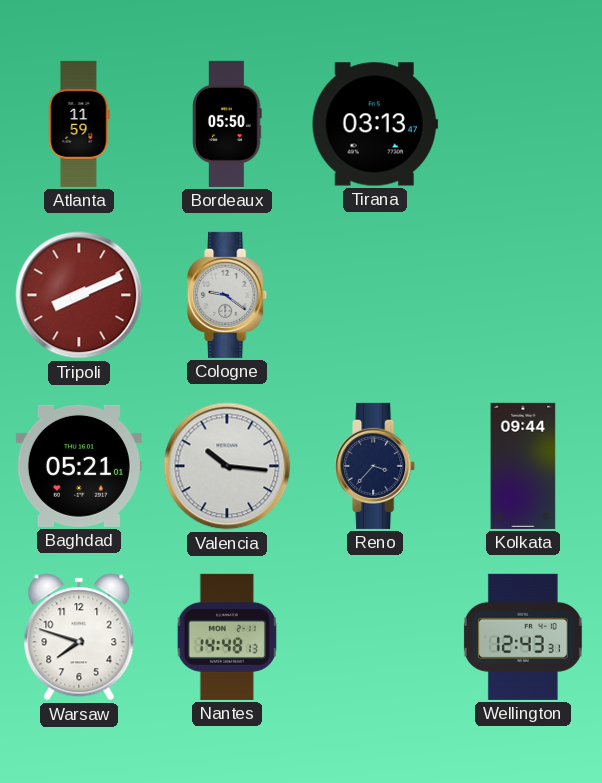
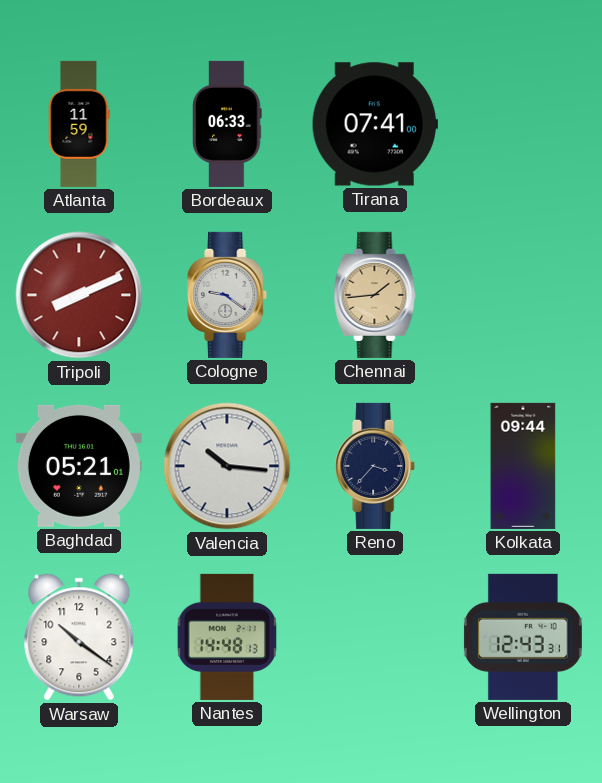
Bordeaux: 05:50 -> 06:33
Tirana: 03:13 -> 07:41
Chennai: none -> 1:44
Warsaw: 7:48 -> 10:21
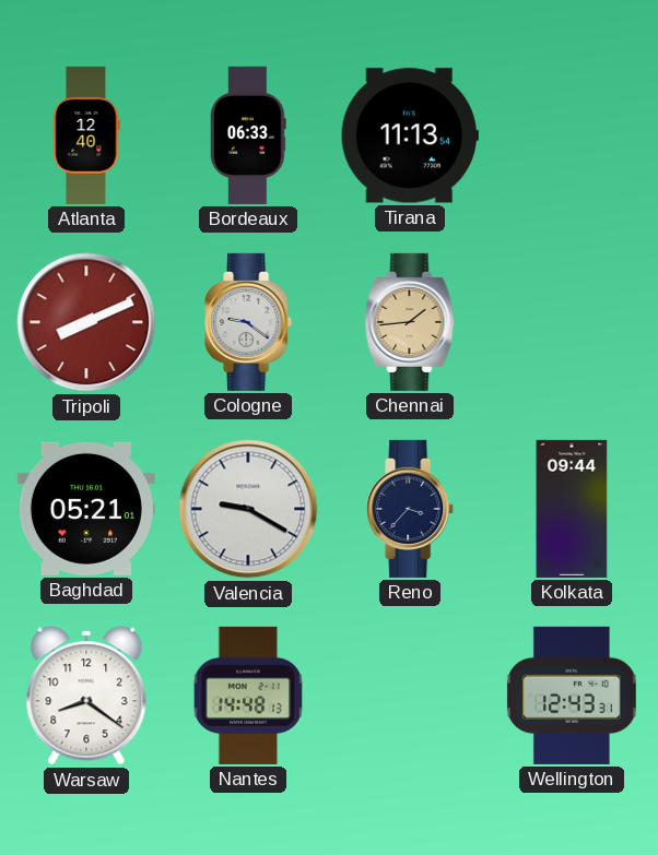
Atlanta: 11:59 -> 12:40
Tirana: 07:41 -> 11:13
Valencia: 10:16 -> 9:20
Warsaw: 10:21 -> 8:21
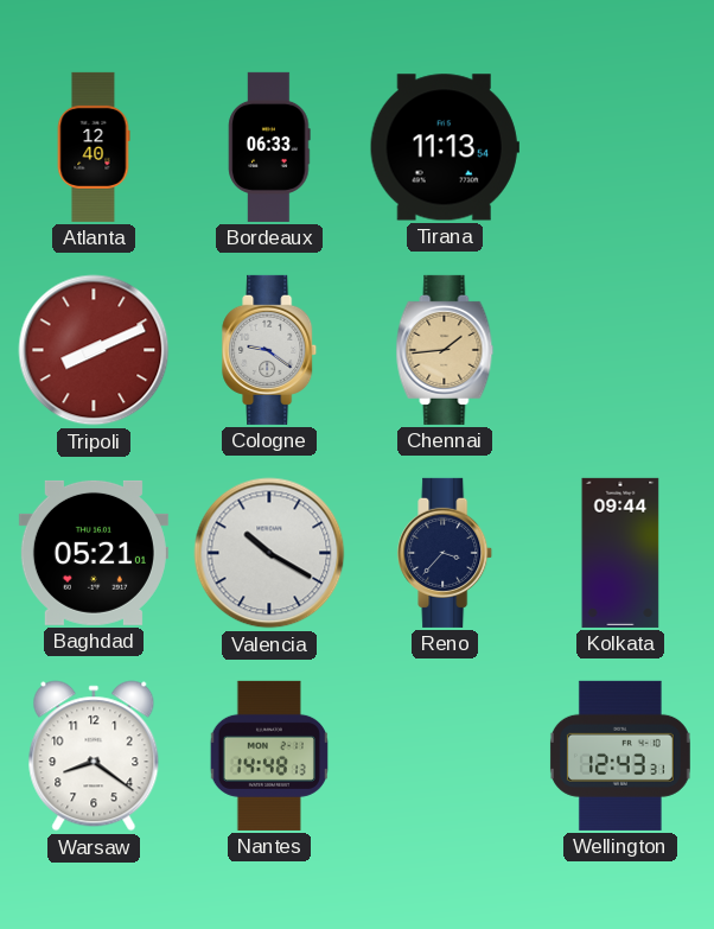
Valencia: 9:20 -> 10:20
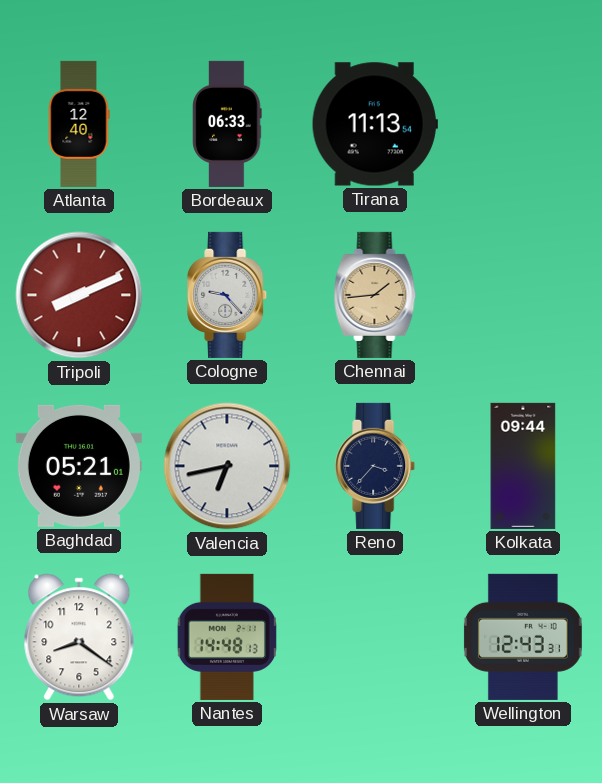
Cologne: 9:21 -> 9:23
Valencia: 10:20 -> 6:43
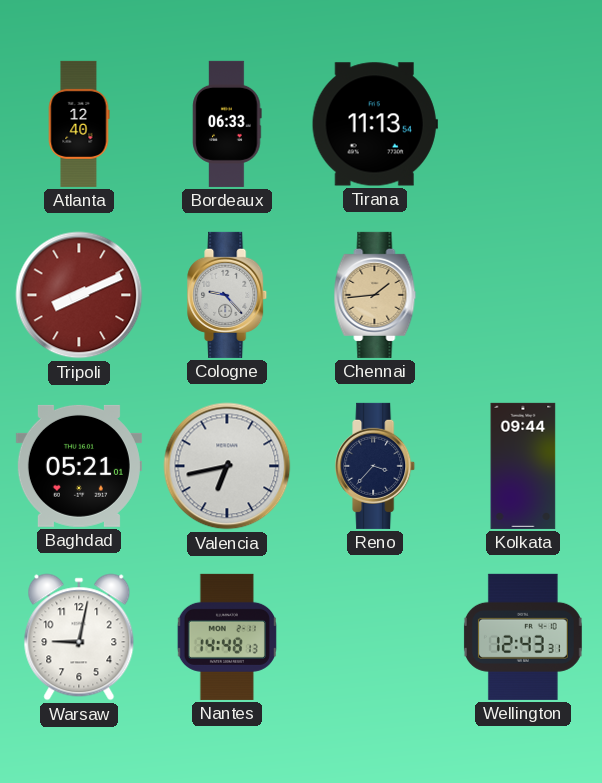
Warsaw: 8:21 -> 9:02
